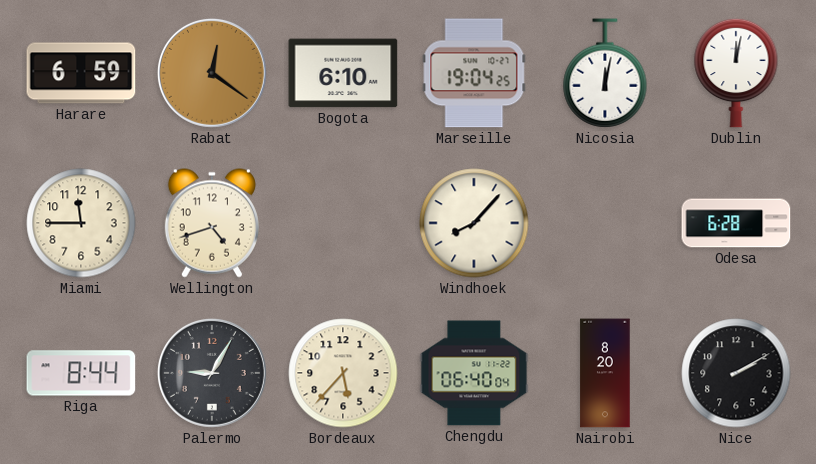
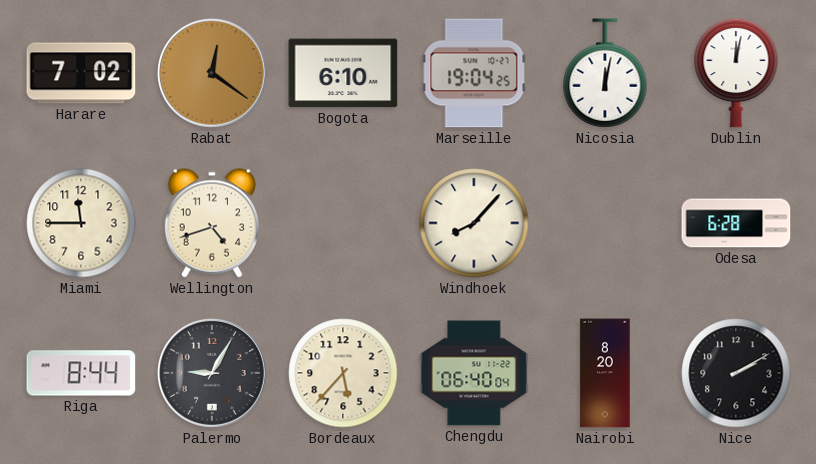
Harare: 6:59 -> 7:02
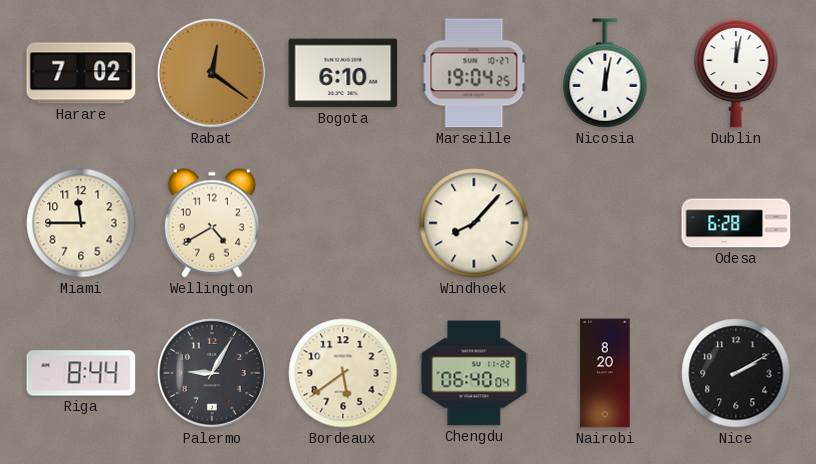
Wellington: 4:42 -> 4:40
Bordeaux: 5:37 -> 5:39
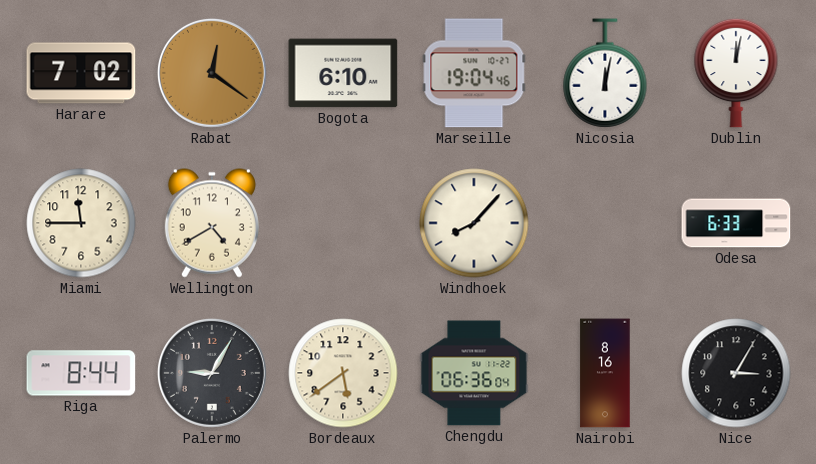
Marseille: 19:04:25 -> 19:04:46
Odesa: 6:28 -> 6:33
Chengdu: 06:40 -> 06:36
Nairobi: 8:20 -> 8:16
Nice: 2:10 -> 3:05
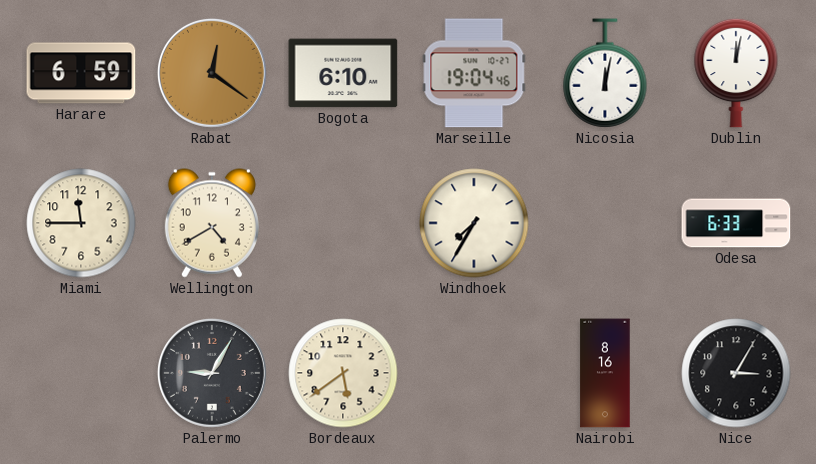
Harare: 7:02 -> 6:59
Windhoek: 8:07 -> 7:35
Riga: 8:44 -> none
Chengdu: 06:36 -> none
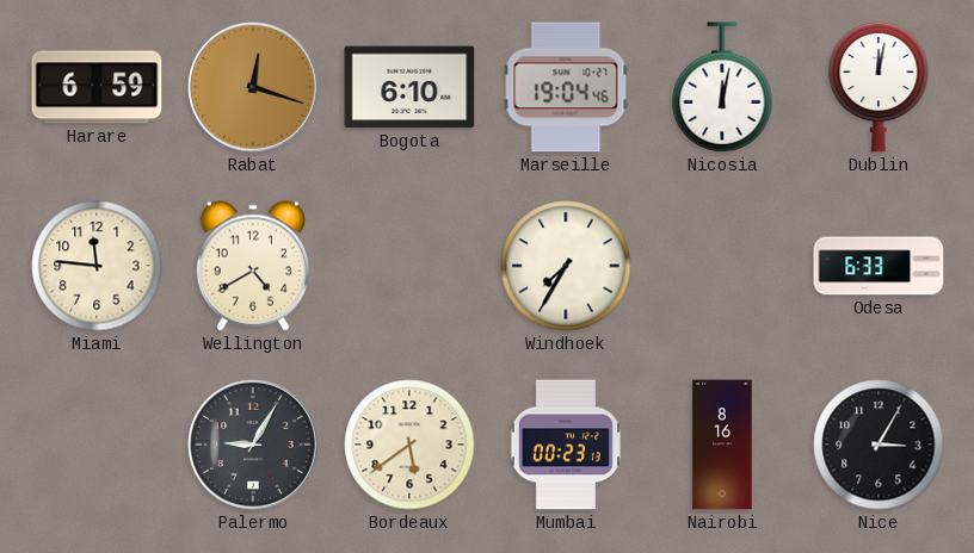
Rabat: 12:21 -> 12:18
Miami: 11:45 -> 11:46
Mumbai: none -> 00:23
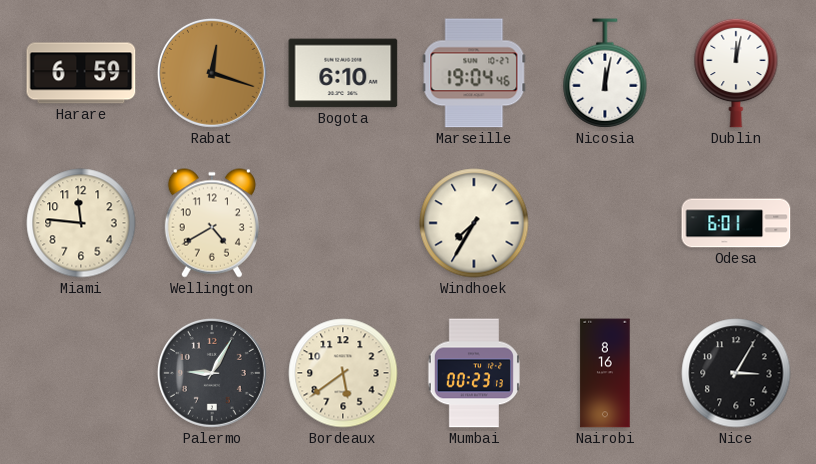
Odesa: 6:33 -> 6:01
